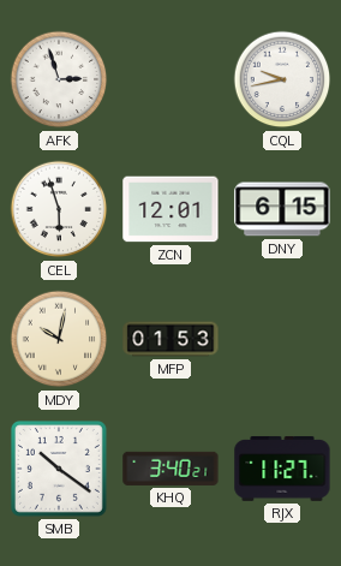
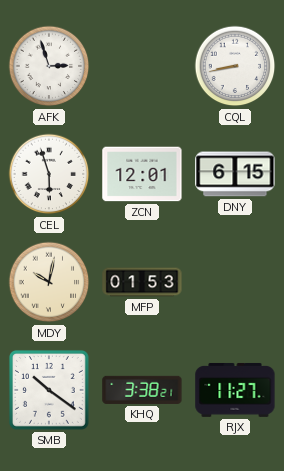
CQL: 9:43 -> 8:43
KHQ: 3:40 -> 3:38
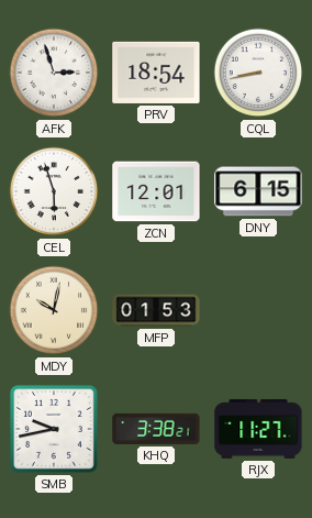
PRV: none -> 18:54
SMB: 10:21 -> 9:43
